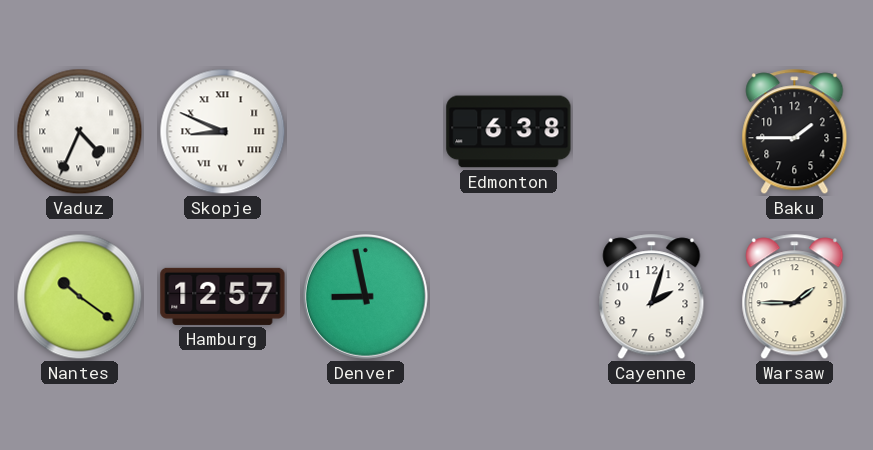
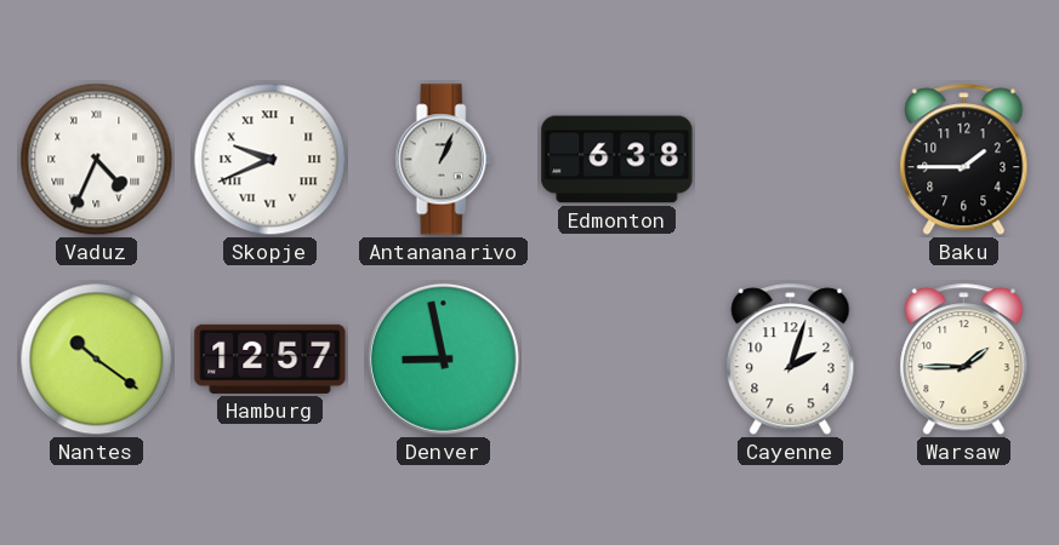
Skopje: 8:49 -> 9:41
Antananarivo: none -> 1:04
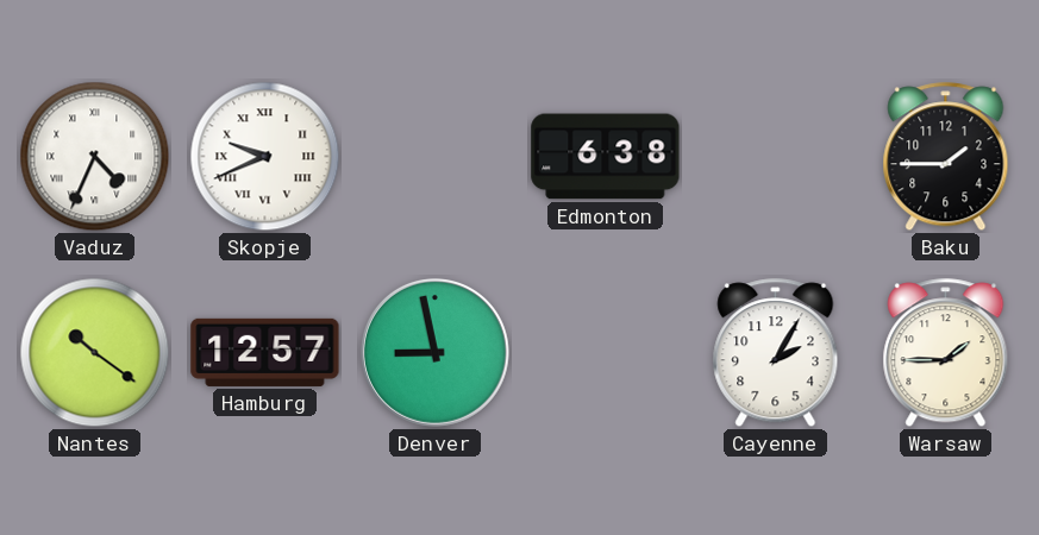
Antananarivo: 1:04 -> none
Cayenne: 2:03 -> 2:05
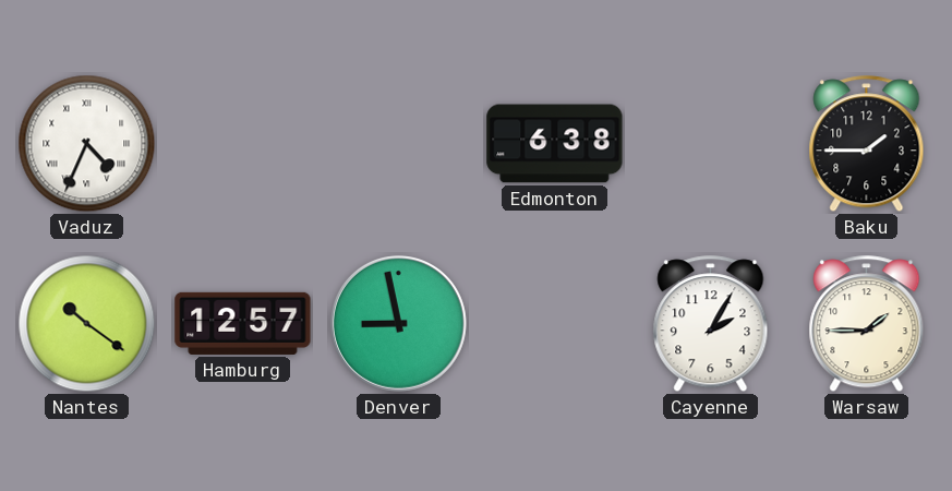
Skopje: 9:41 -> none
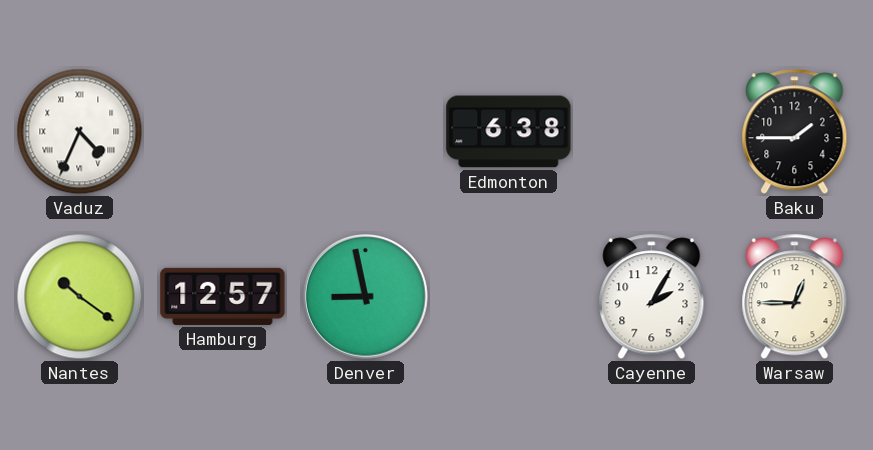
Warsaw: 1:45 -> 12:45
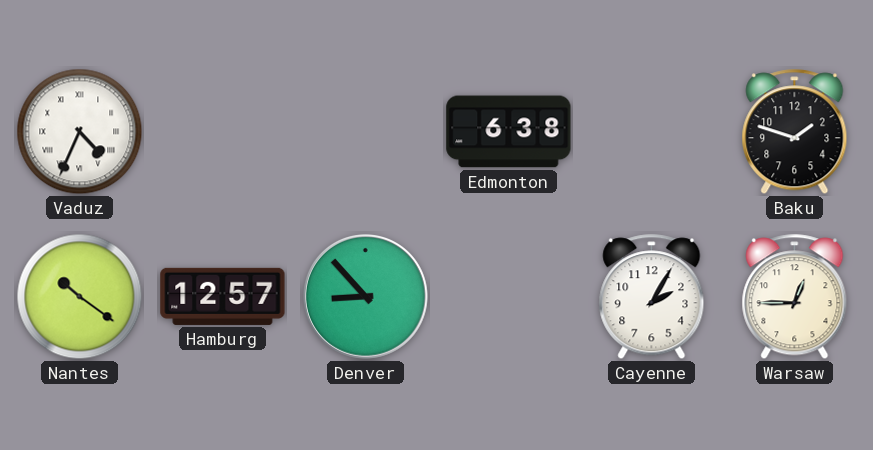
Baku: 1:45 -> 1:48
Denver: 8:58 -> 8:53
